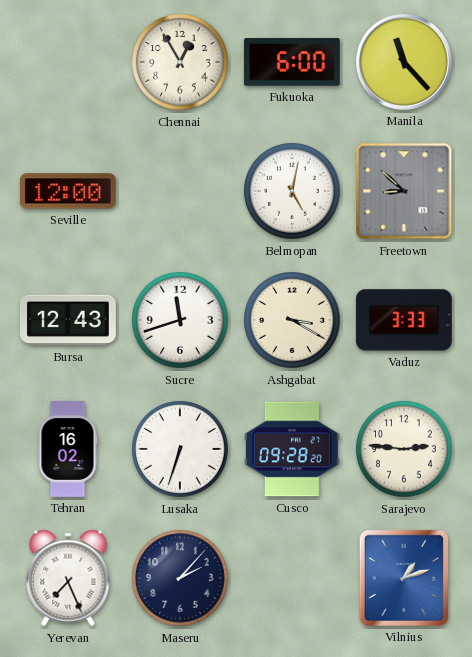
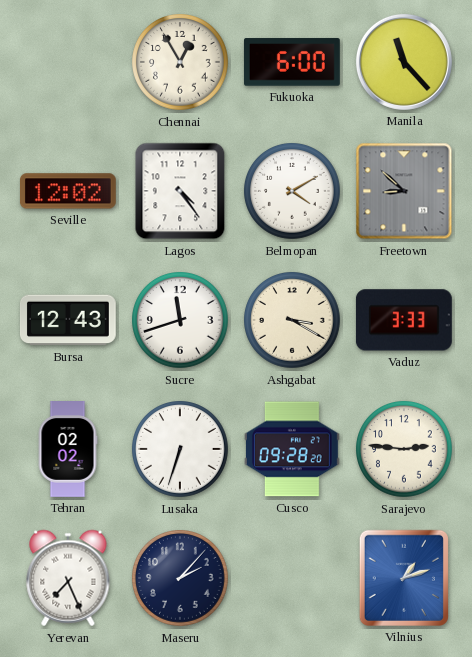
Seville: 12:00 -> 12:02
Lagos: none -> 4:24
Belmopan: 5:02 -> 4:10
Tehran: 16:02 -> 02:02
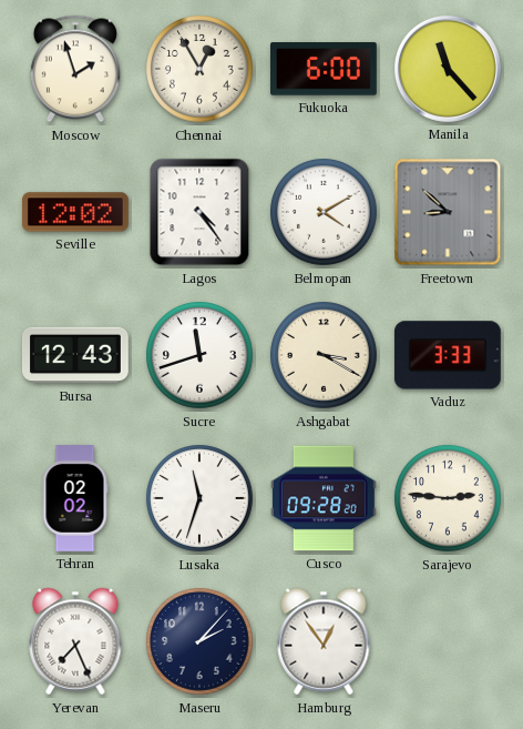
Moscow: none -> 1:57
Lusaka: 6:33 -> 11:33
Hamburg: none -> 12:54
Vilnius: 1:12 -> none
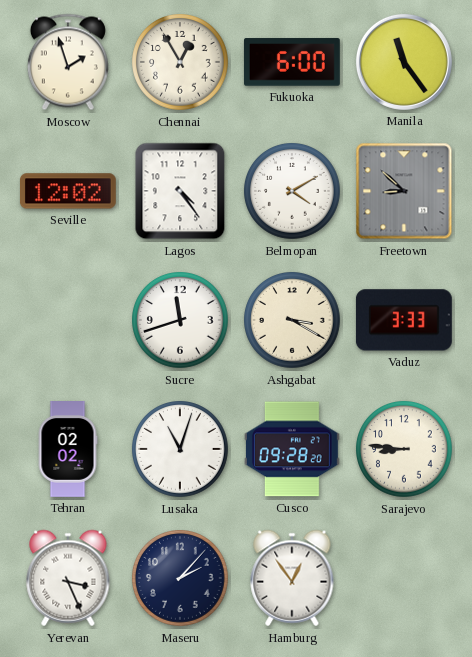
Manila: 11:23 -> 11:24
Bursa: 12:43 -> none
Lusaka: 11:33 -> 11:03
Sarajevo: 2:46 -> 8:46
Yerevan: 7:26 -> 3:26
